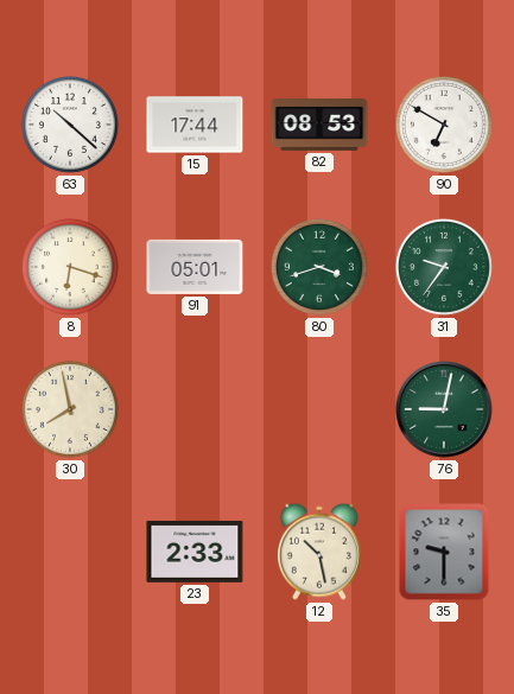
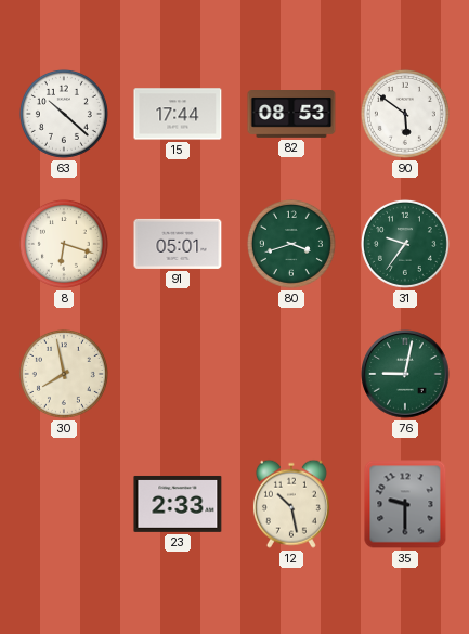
90: 6:50 -> 5:51
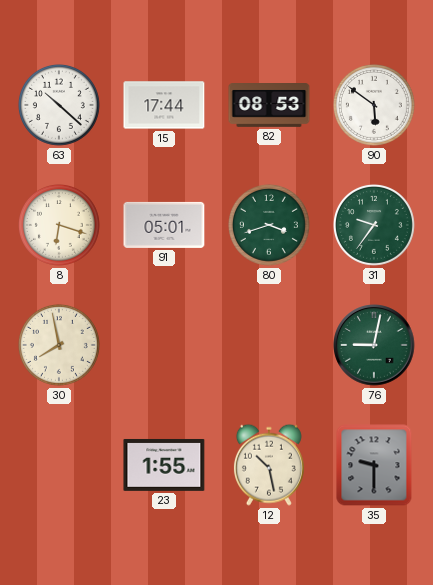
23: 2:33 -> 1:55
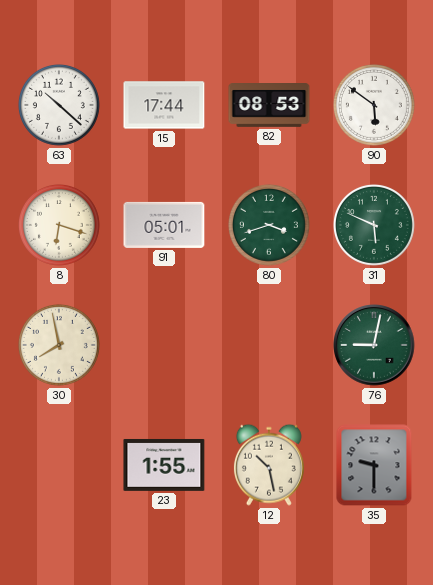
31: 9:36 -> 5:49
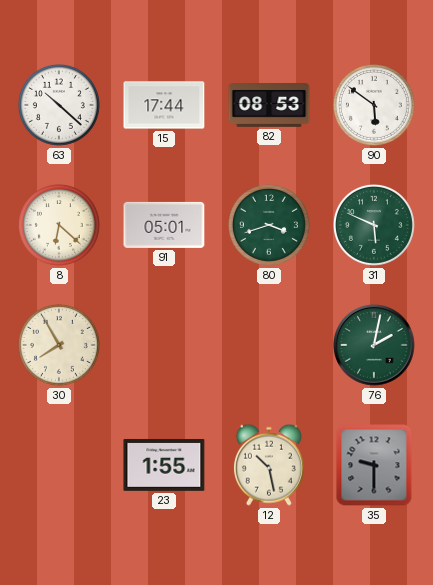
8: 6:18 -> 6:22
30: 7:58 -> 7:55
76: 9:02 -> 2:02
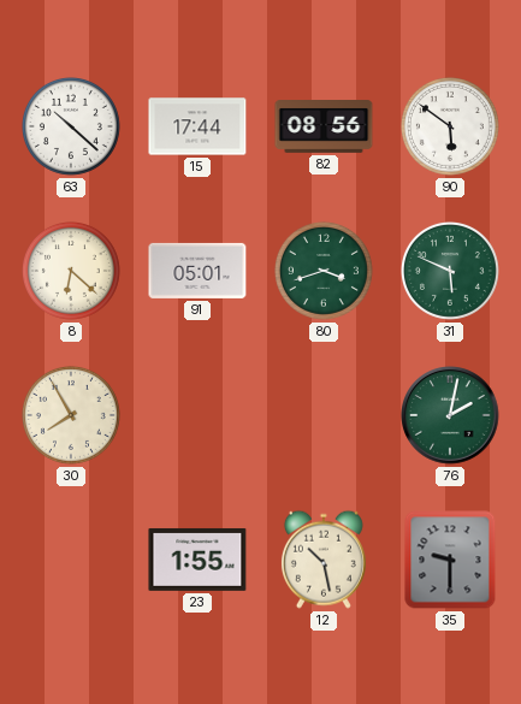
82: 08:53 -> 08:56
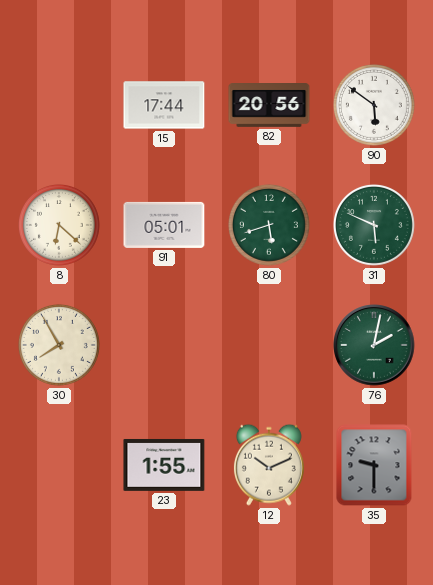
63: 10:22 -> none
82: 08:56 -> 20:56
80: 3:42 -> 5:42
12: 10:28 -> 10:11
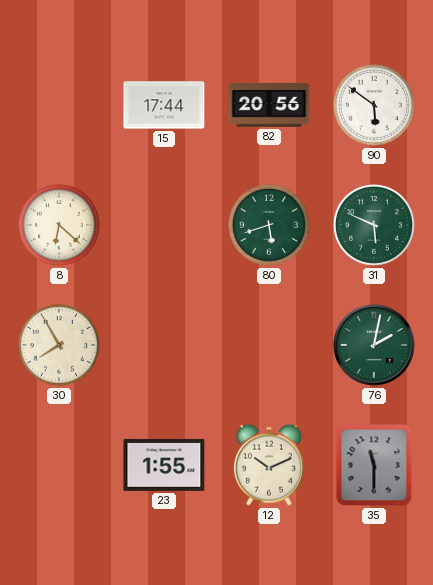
91: 05:01 -> none
35: 9:30 -> 11:30
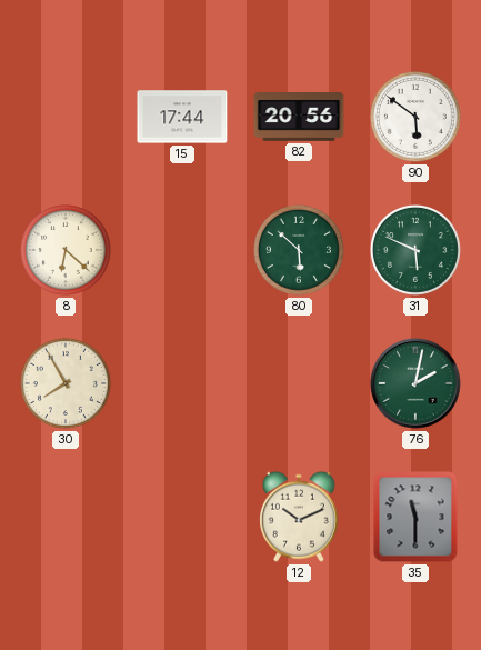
80: 5:42 -> 5:52
23: 1:55 -> none
